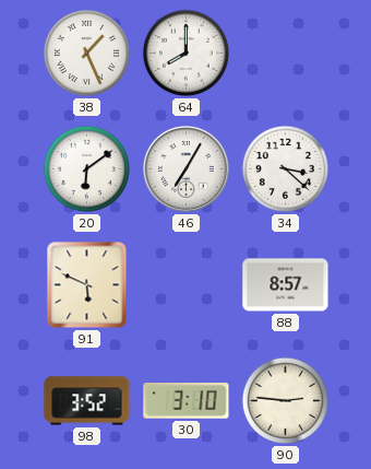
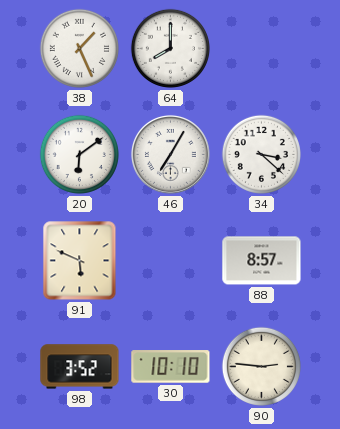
30: 3:10 -> 10:10
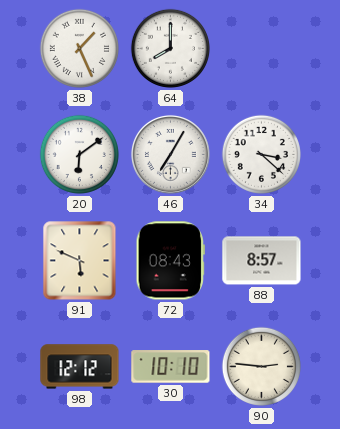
72: none -> 08:43
98: 3:52 -> 12:12
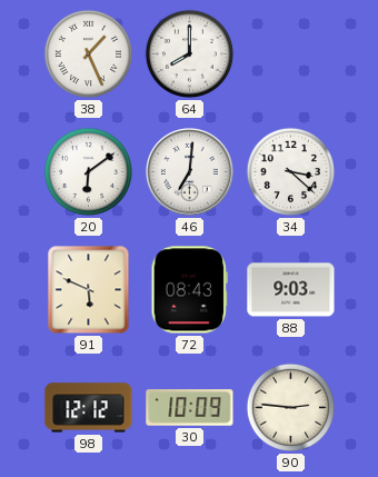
46: 7:05 -> 7:01
88: 8:57 -> 9:03
30: 10:10 -> 10:09
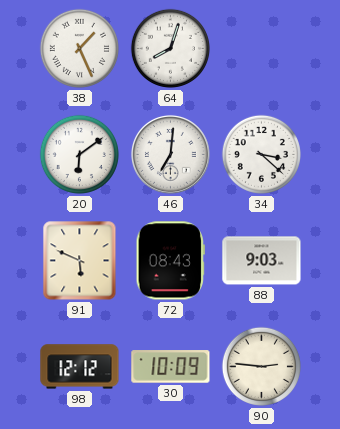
64: 8:00 -> 8:03
